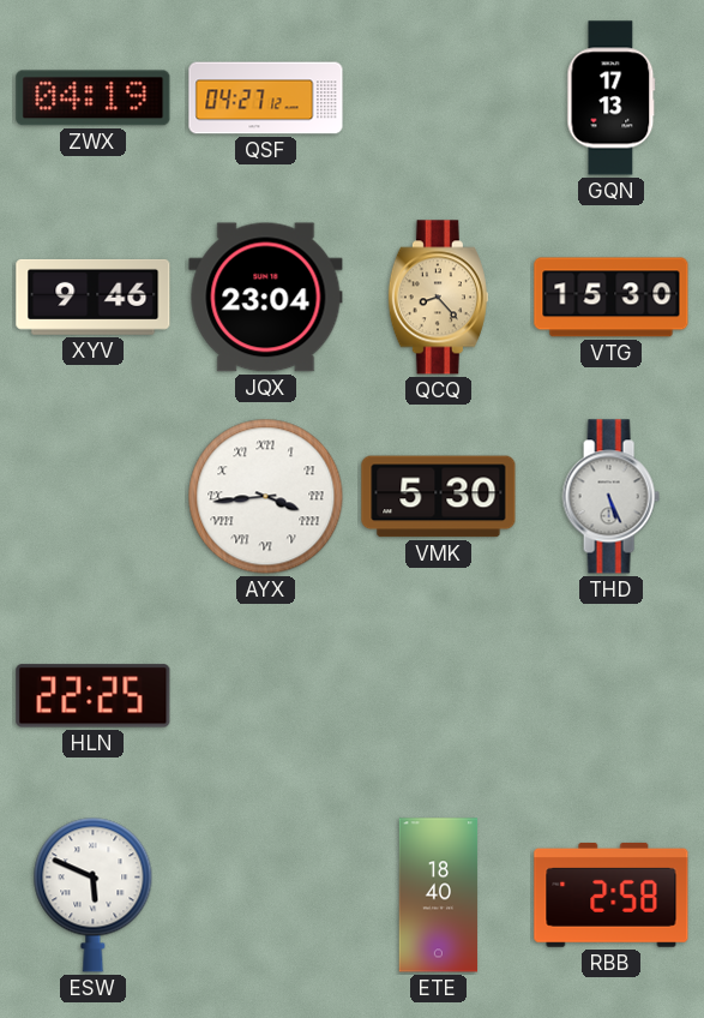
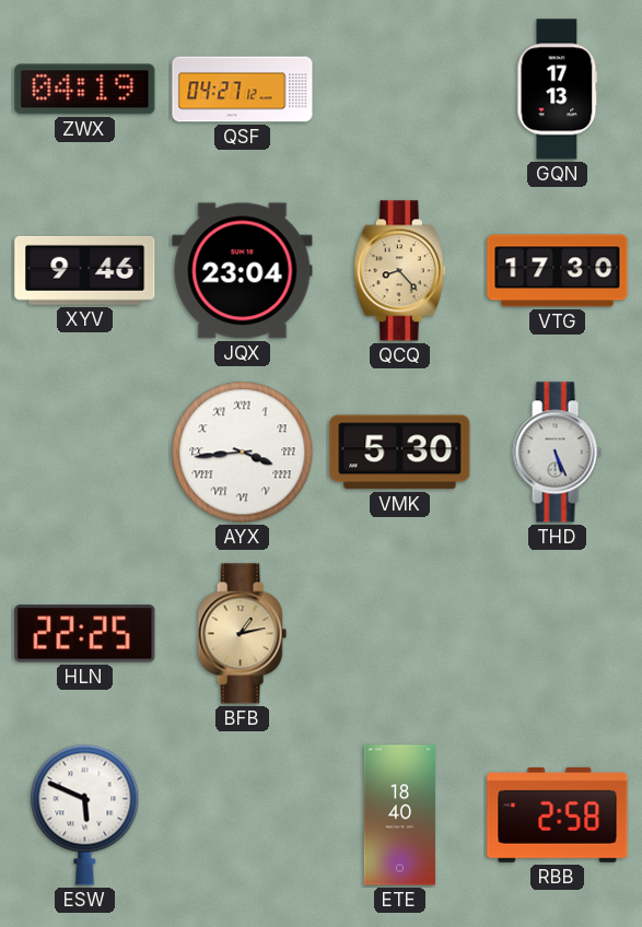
VTG: 15:30 -> 17:30
BFB: none -> 1:13
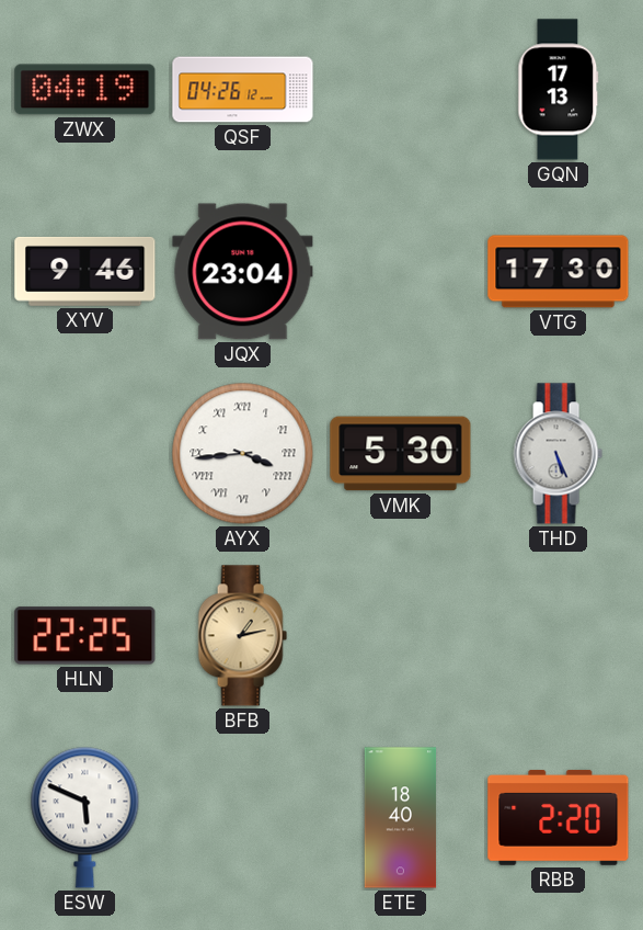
QSF: 04:27 -> 04:26
QCQ: 8:23 -> none
RBB: 2:58 -> 2:20
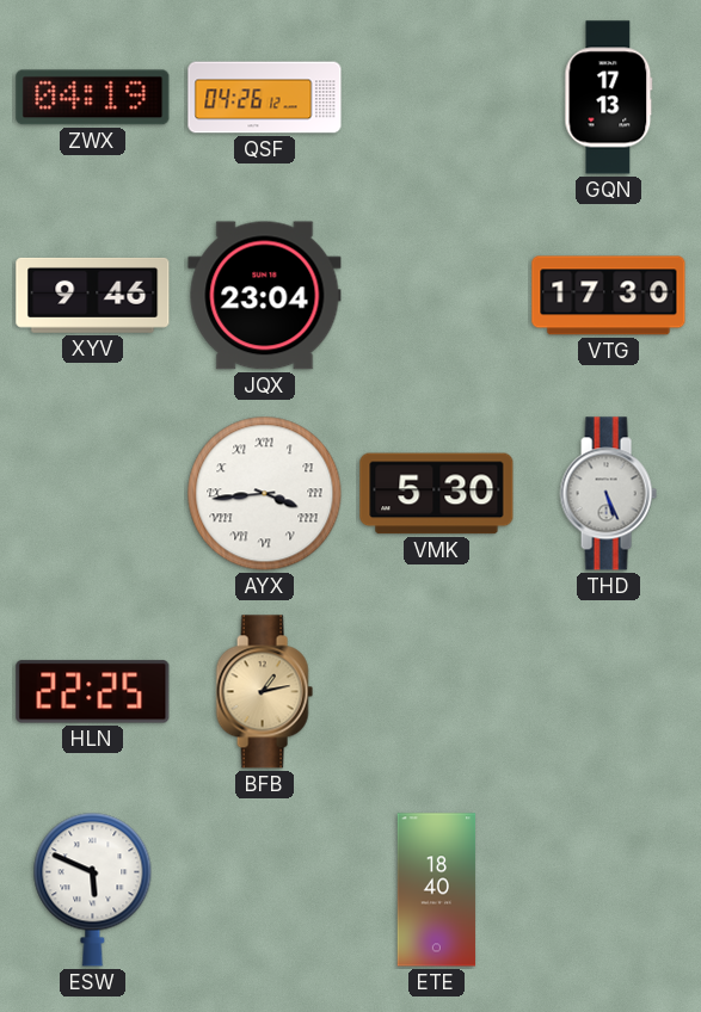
RBB: 2:20 -> none
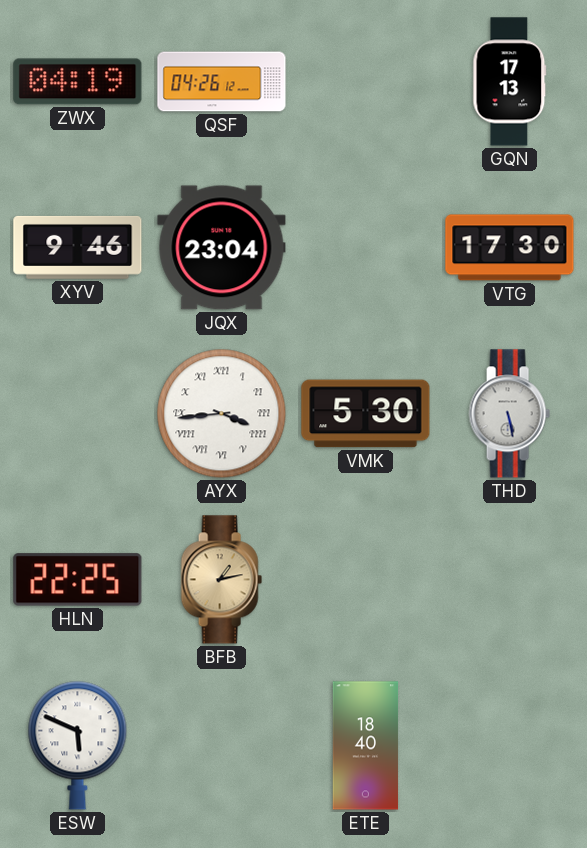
THD: 5:26 -> 5:28
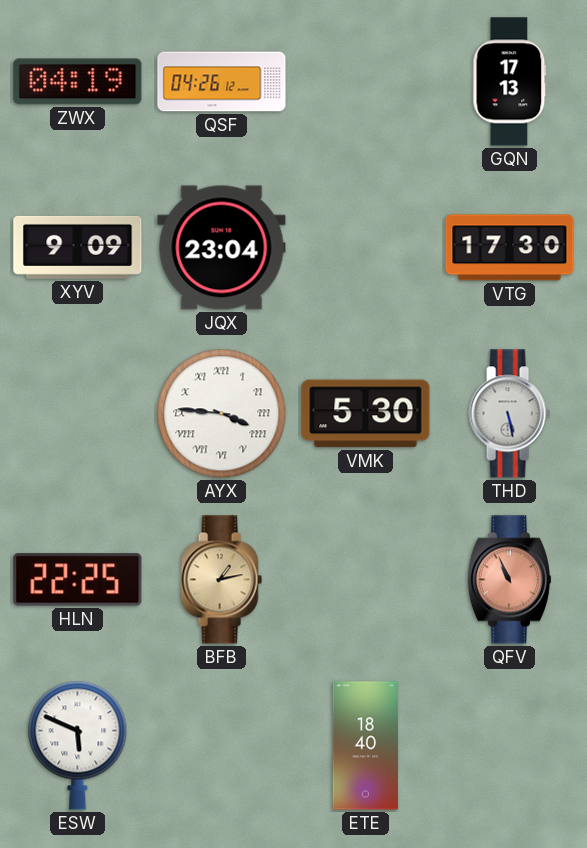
XYV: 9:46 -> 9:09
AYX: 3:44 -> 3:46
QFV: none -> 10:56
